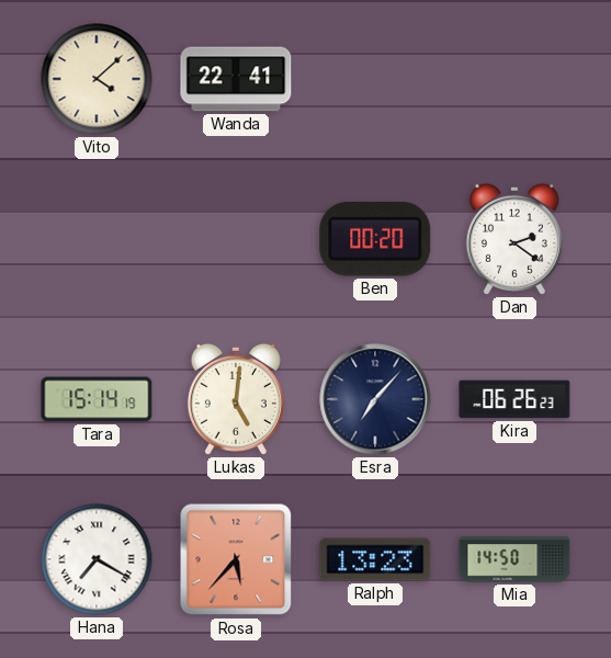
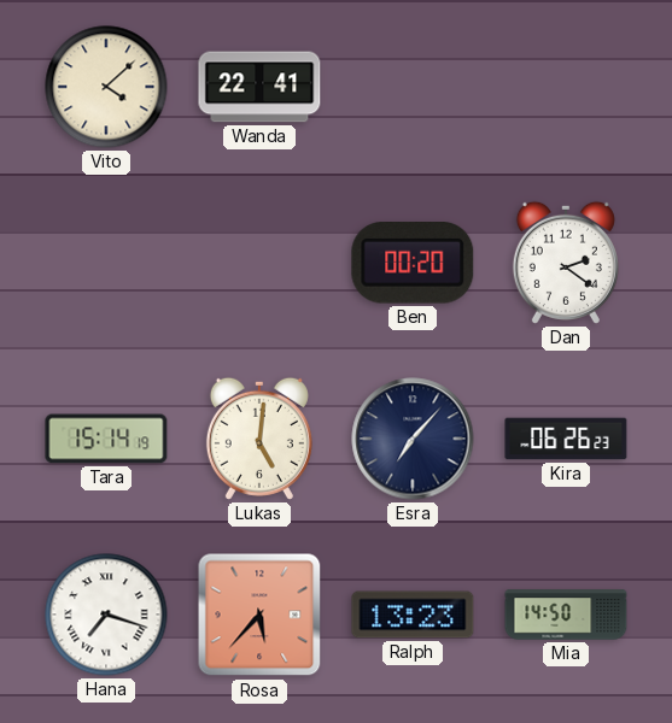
Hana: 7:20 -> 7:18
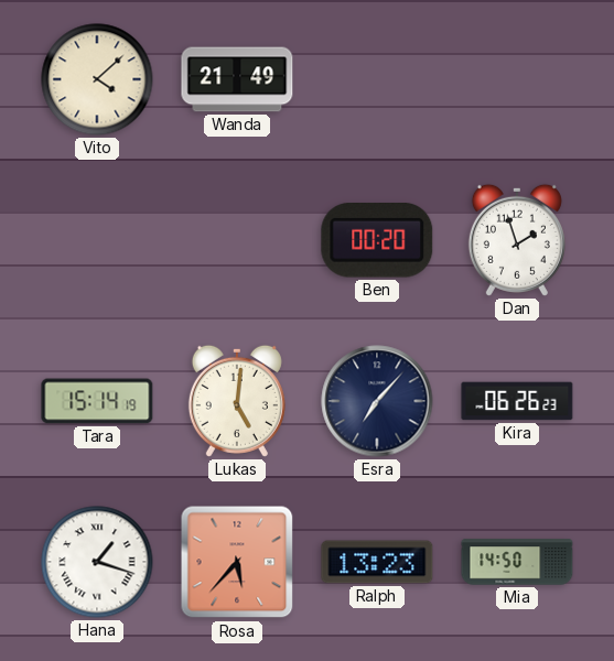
Wanda: 22:41 -> 21:49
Dan: 2:21 -> 1:57
Hana: 7:18 -> 1:18
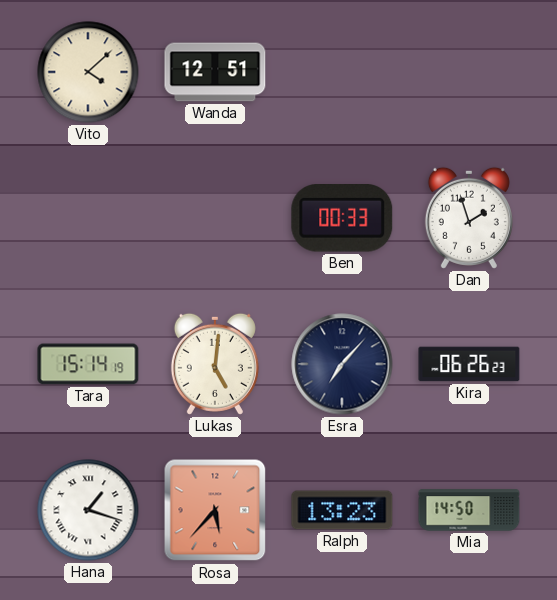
Wanda: 21:49 -> 12:51
Ben: 00:20 -> 00:33
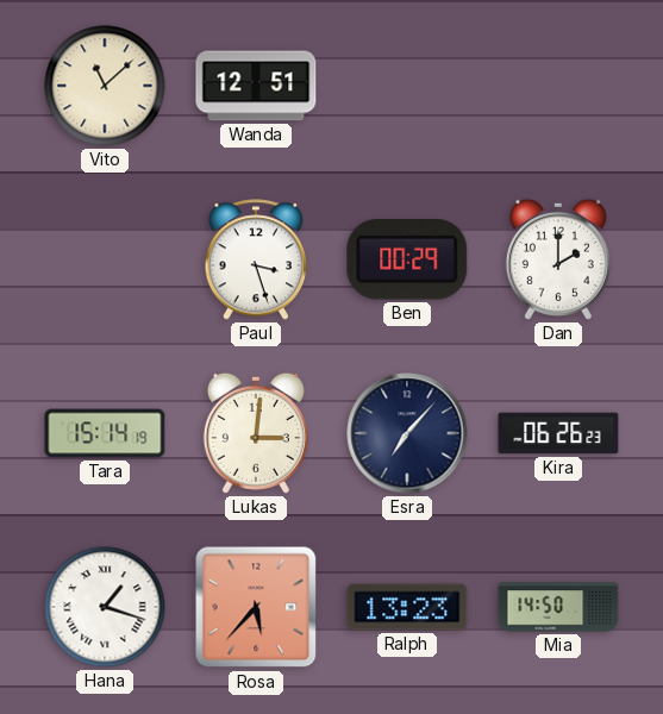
Vito: 4:08 -> 11:08
Paul: none -> 3:27
Ben: 00:33 -> 00:29
Dan: 1:57 -> 2:00
Lukas: 5:01 -> 3:01
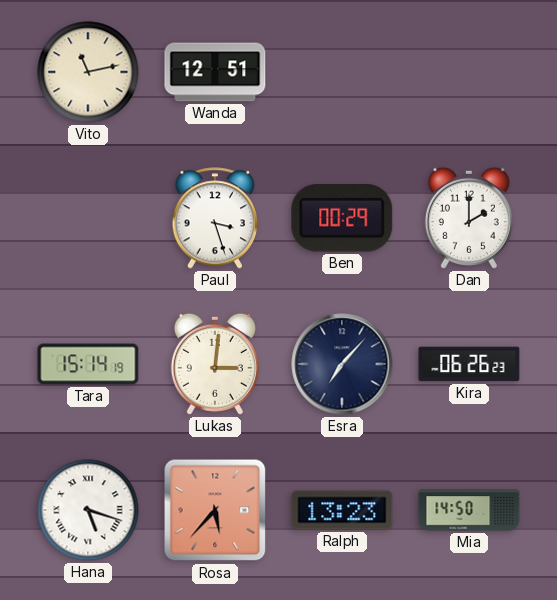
Vito: 11:08 -> 11:13
Hana: 1:18 -> 5:18
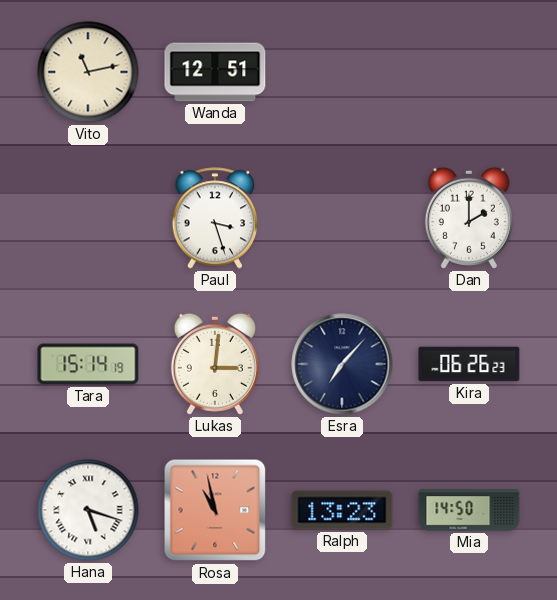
Ben: 00:29 -> none
Rosa: 5:37 -> 10:58
